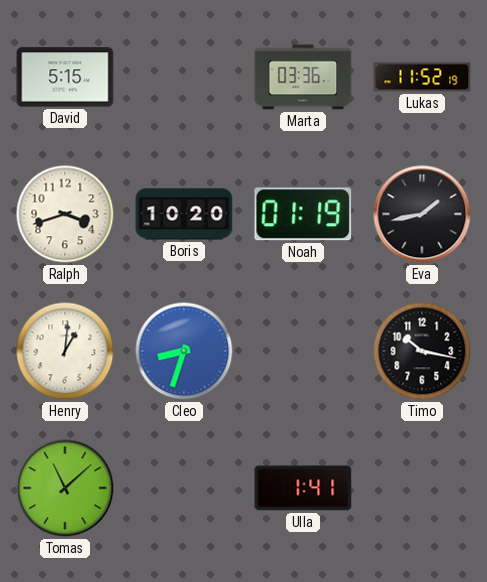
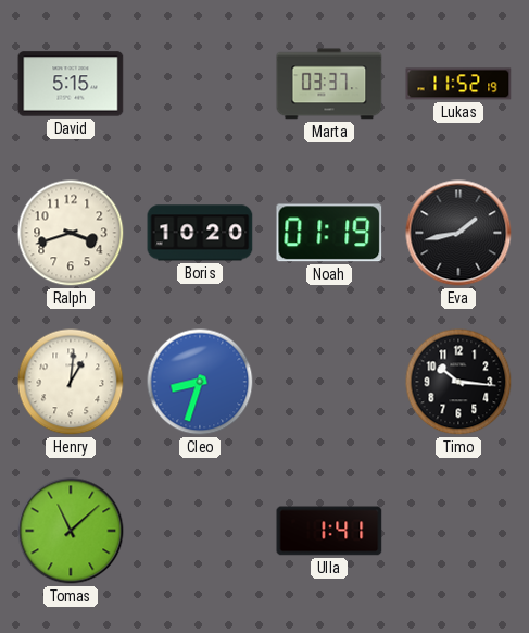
Marta: 03:36 -> 03:37
Timo: 10:17 -> 10:16
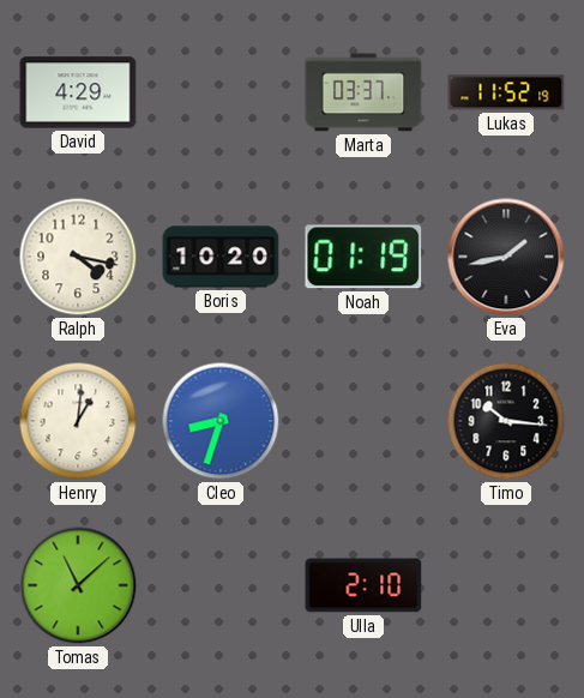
David: 5:15 -> 4:29
Ralph: 3:42 -> 4:17
Ulla: 1:41 -> 2:10
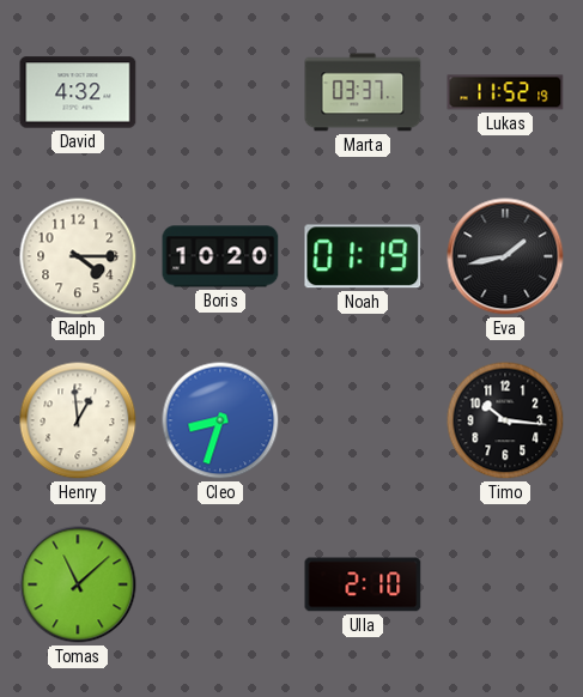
David: 4:29 -> 4:32
Ralph: 4:17 -> 4:15
Henry: 1:01 -> 12:59
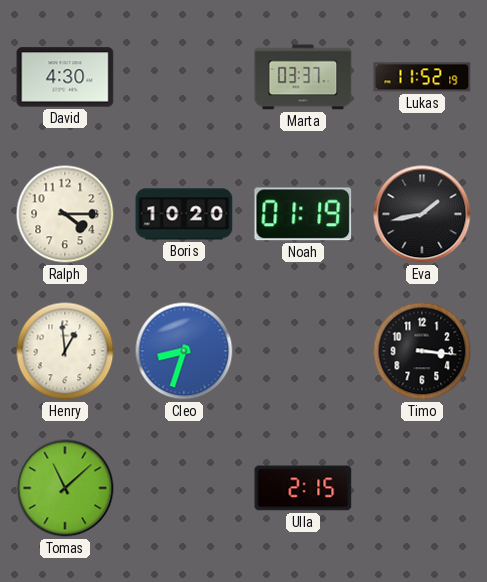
David: 4:32 -> 4:30
Timo: 10:16 -> 3:16
Ulla: 2:10 -> 2:15
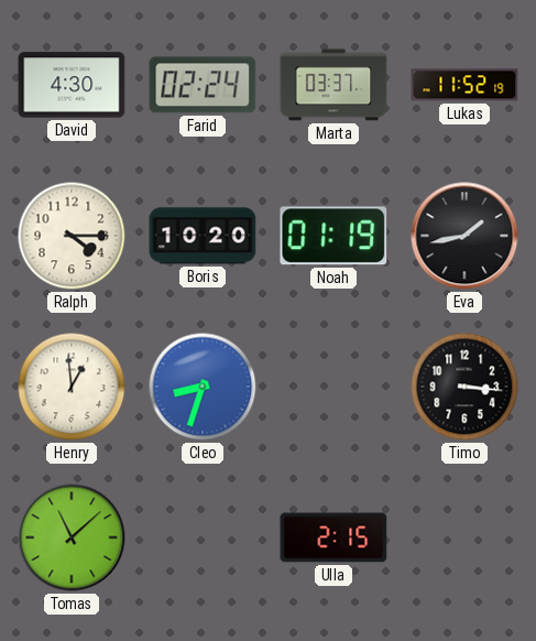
Farid: none -> 02:24
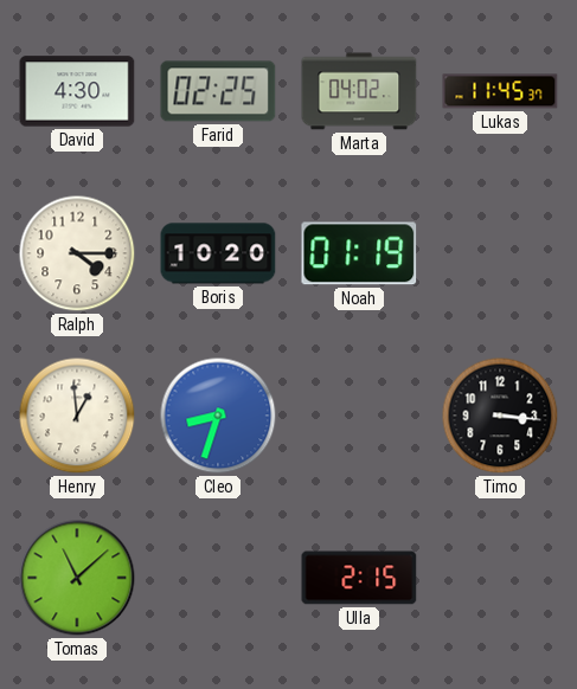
Farid: 02:24 -> 02:25
Marta: 03:37 -> 04:02
Lukas: 11:52 -> 11:45
Eva: 1:43 -> none
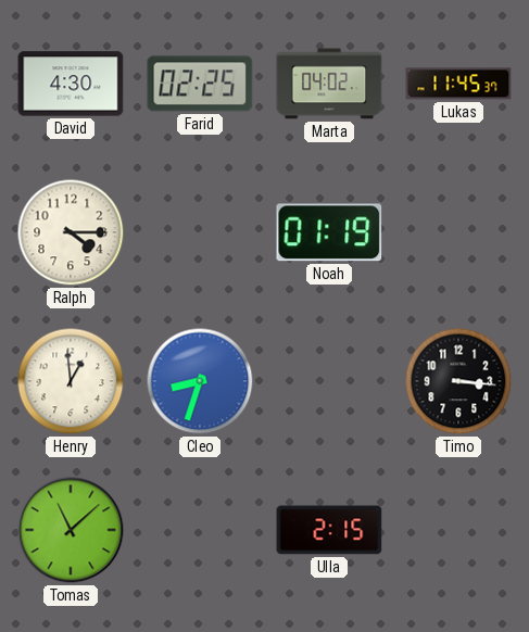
Boris: 10:20 -> none
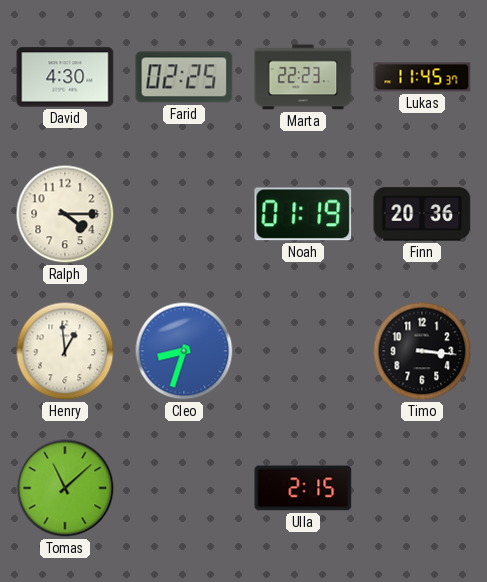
Marta: 04:02 -> 22:23
Finn: none -> 20:36
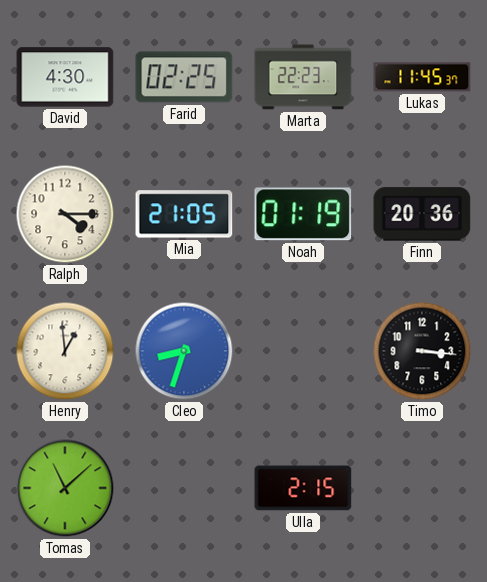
Mia: none -> 21:05
